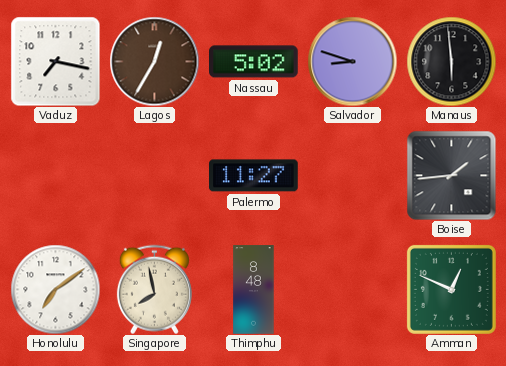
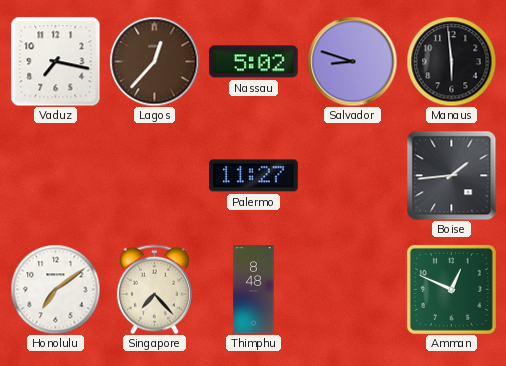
Lagos: 12:35 -> 12:37
Singapore: 7:58 -> 7:23
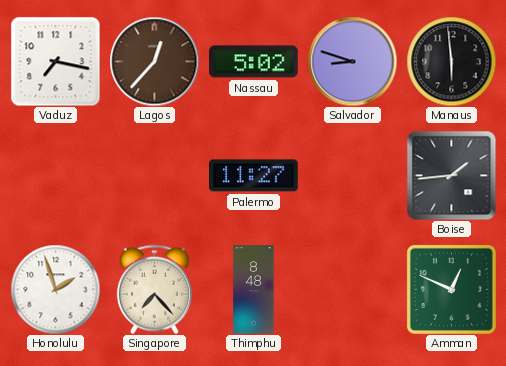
Honolulu: 7:09 -> 1:57
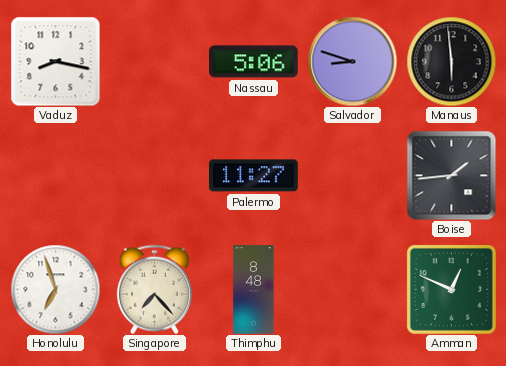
Vaduz: 7:17 -> 8:17
Lagos: 12:37 -> none
Nassau: 5:02 -> 5:06
Honolulu: 1:57 -> 6:57
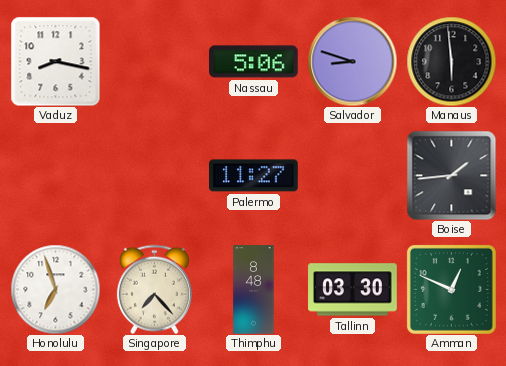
Tallinn: none -> 03:30
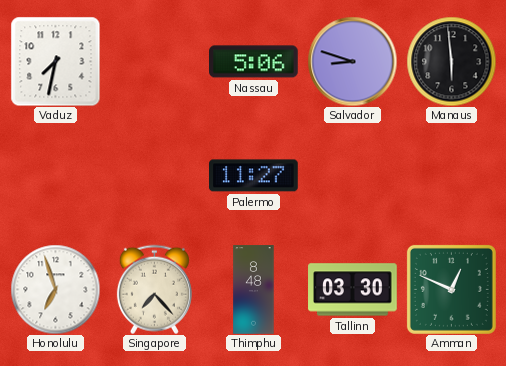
Vaduz: 8:17 -> 7:32
Boise: 1:44 -> none
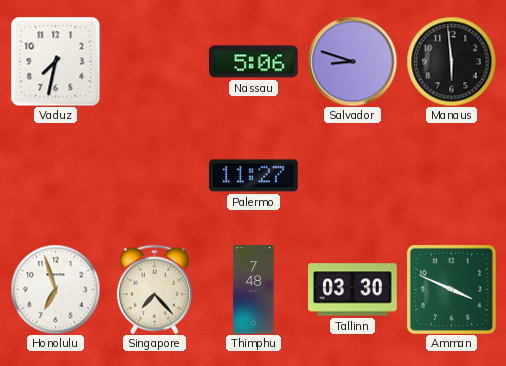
Thimphu: 8:48 -> 7:48
Amman: 12:49 -> 3:49
